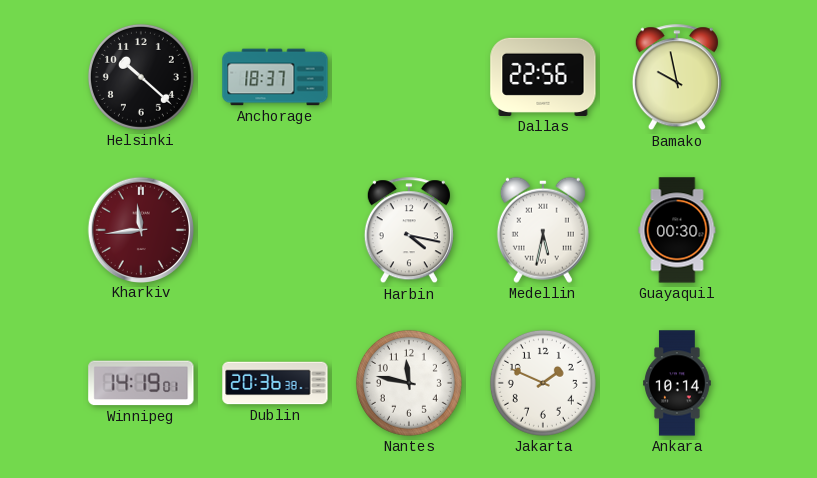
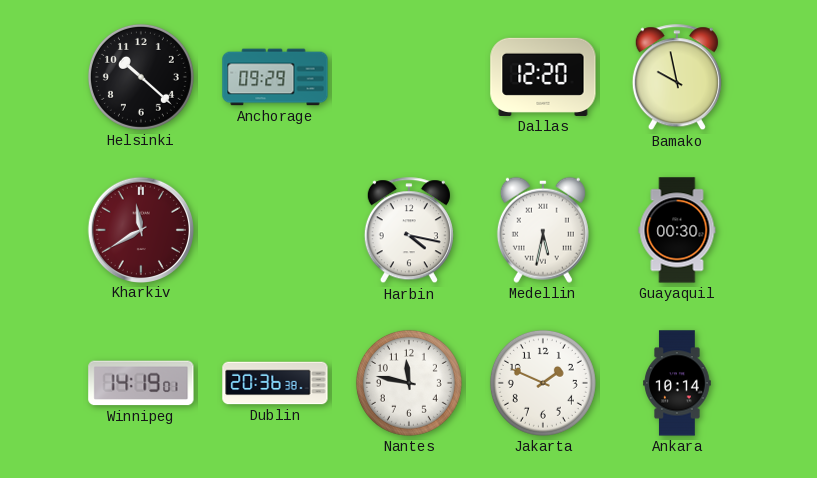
Anchorage: 18:37 -> 09:29
Dallas: 22:56 -> 12:20
Kharkiv: 11:44 -> 11:40
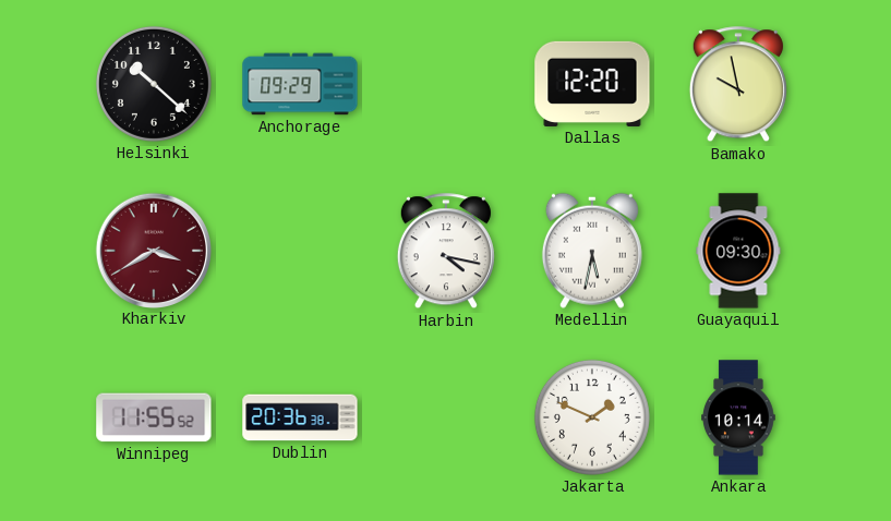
Kharkiv: 11:40 -> 3:40
Guayaquil: 00:30 -> 09:30
Winnipeg: 14:19 -> 11:55
Nantes: 11:47 -> none
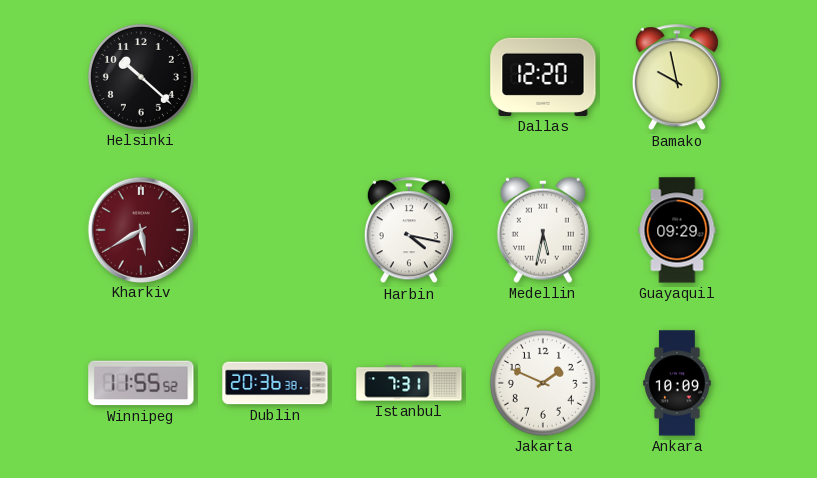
Anchorage: 09:29 -> none
Kharkiv: 3:40 -> 5:40
Guayaquil: 09:30 -> 09:29
Istanbul: none -> 7:31
Ankara: 10:14 -> 10:09
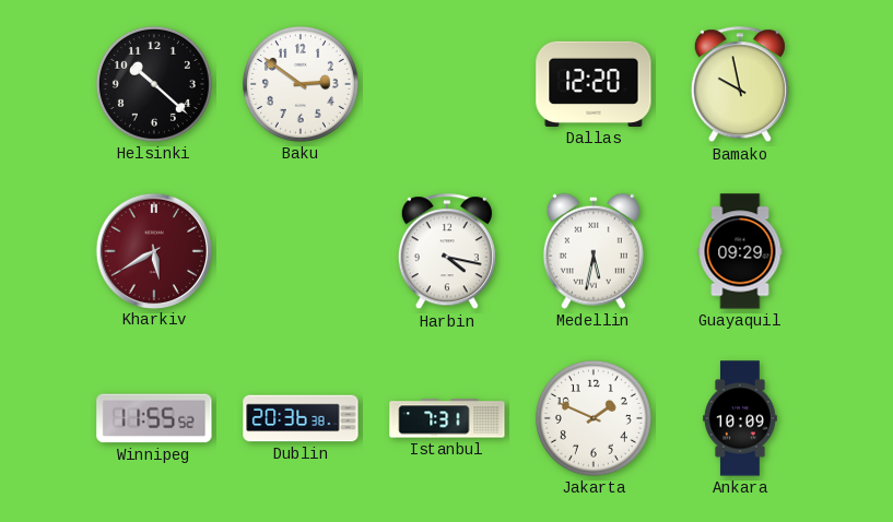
Baku: none -> 2:51
